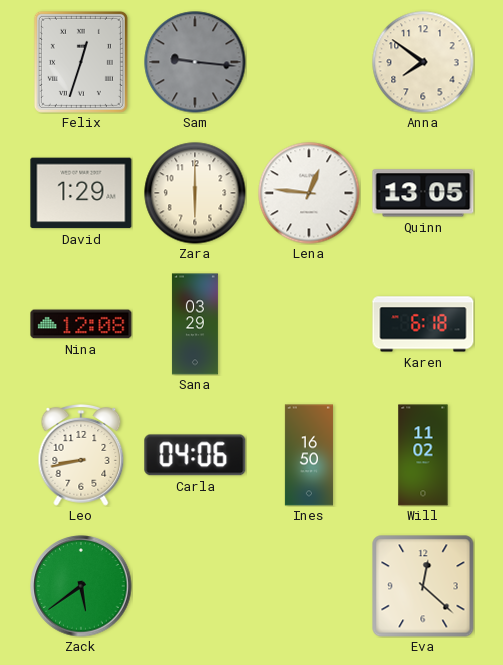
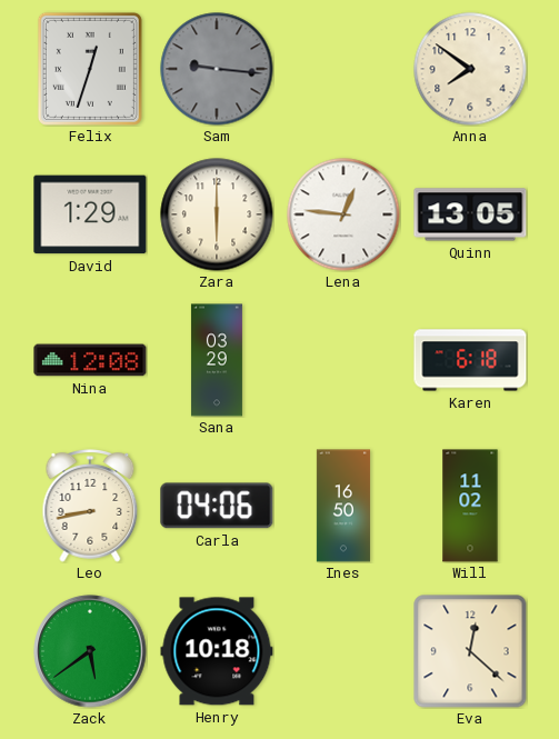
Henry: none -> 10:18
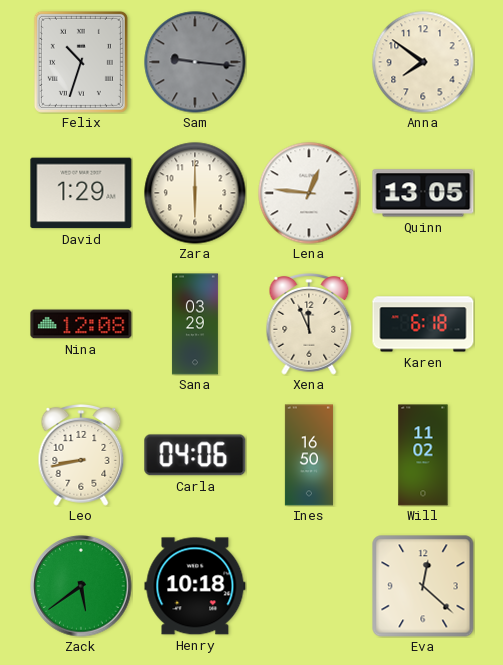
Felix: 12:33 -> 10:33
Xena: none -> 11:56
